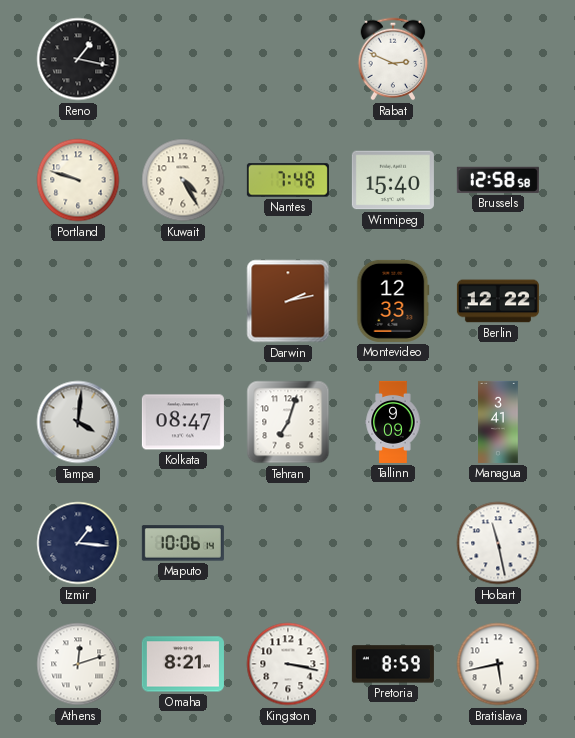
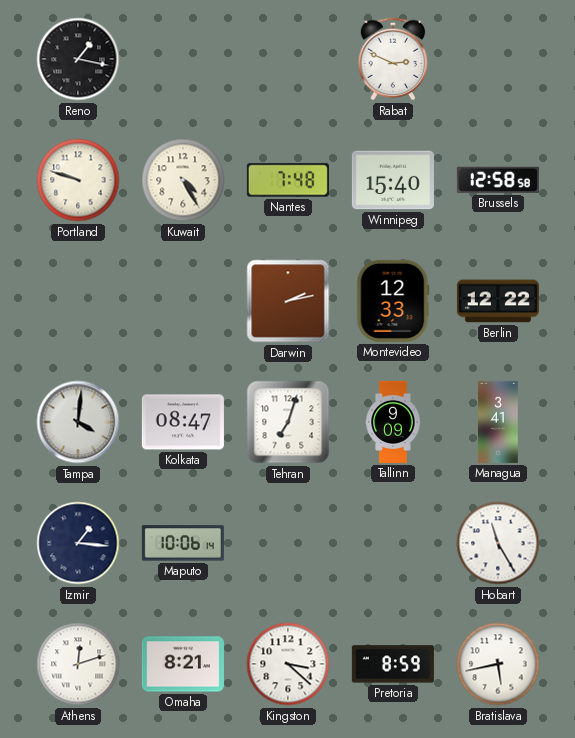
Hobart: 11:28 -> 11:25
Kingston: 3:17 -> 3:22
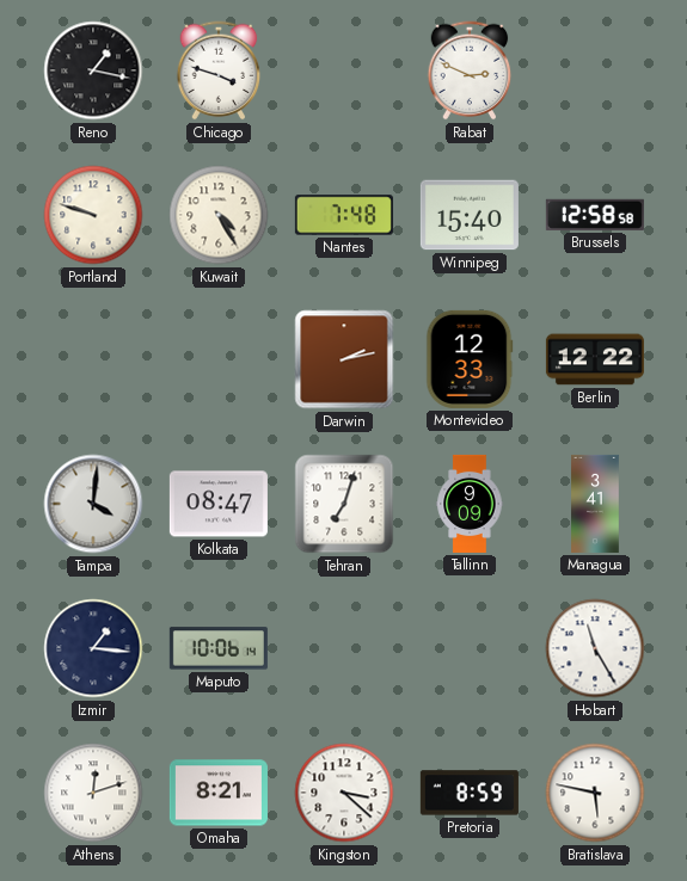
Chicago: none -> 3:48
Bratislava: 5:43 -> 5:47
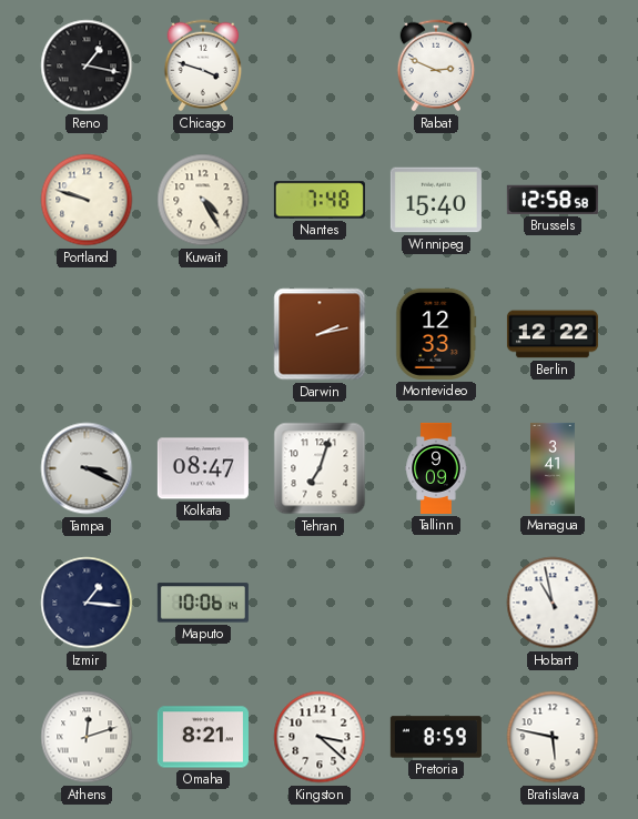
Tampa: 4:01 -> 3:19
Hobart: 11:25 -> 10:58
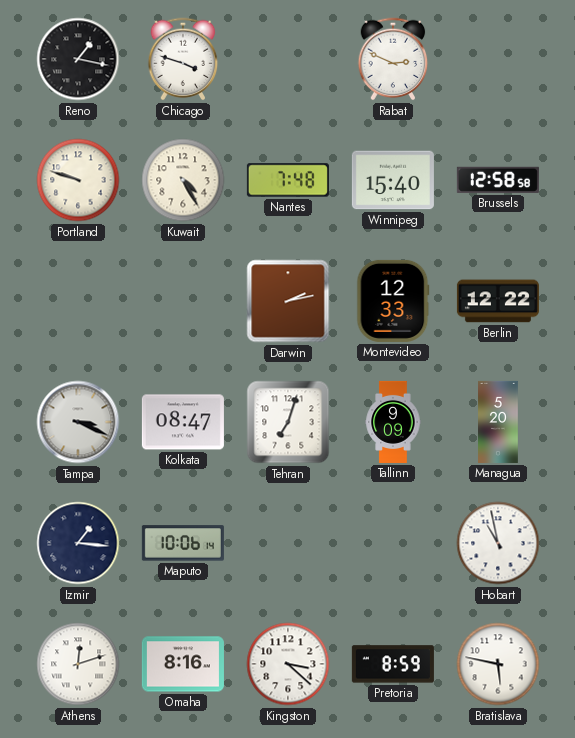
Managua: 3:41 -> 5:20
Omaha: 8:21 -> 8:16
